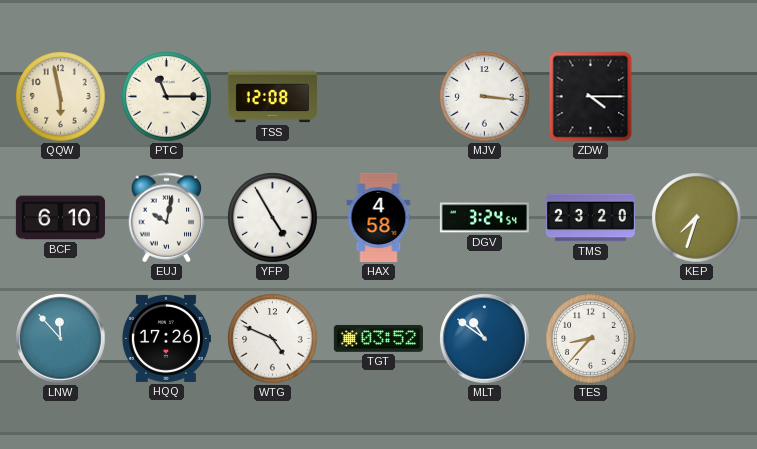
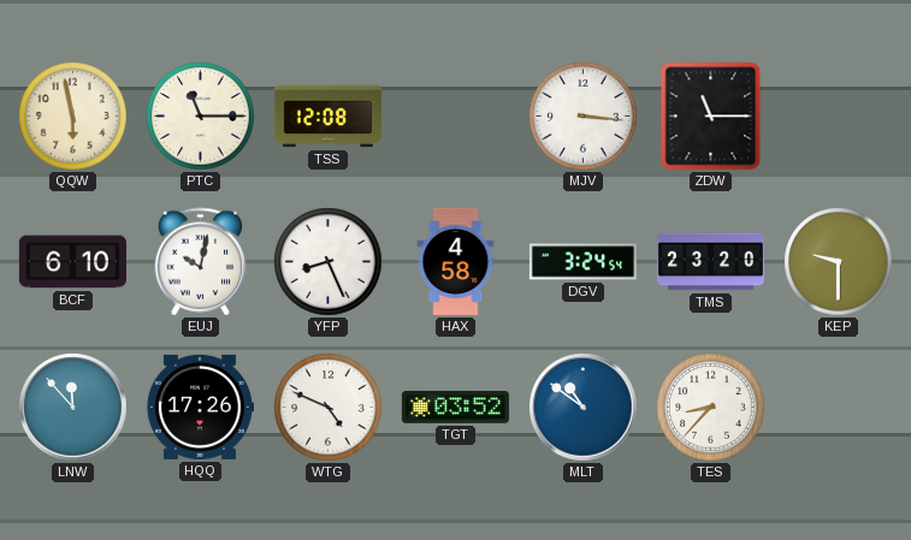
ZDW: 4:15 -> 11:15
YFP: 4:55 -> 8:26
KEP: 7:33 -> 9:30
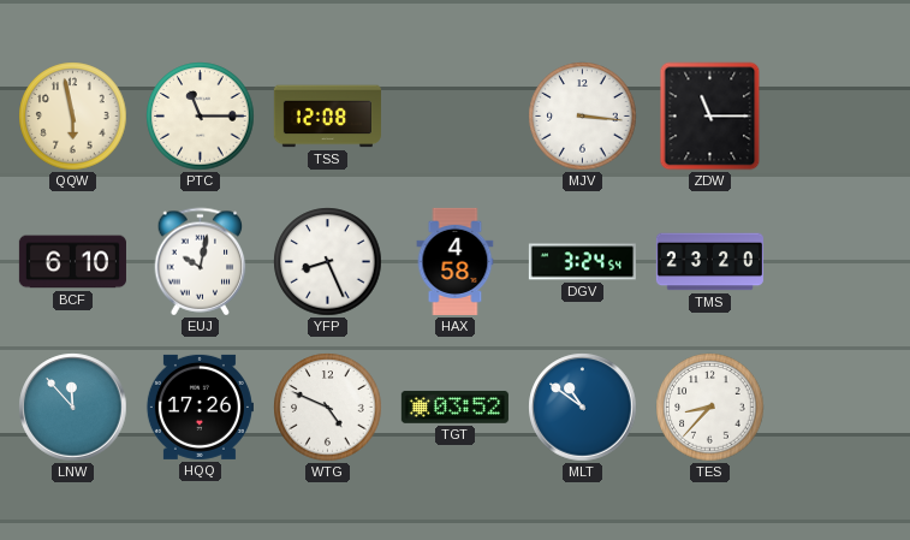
KEP: 9:30 -> none
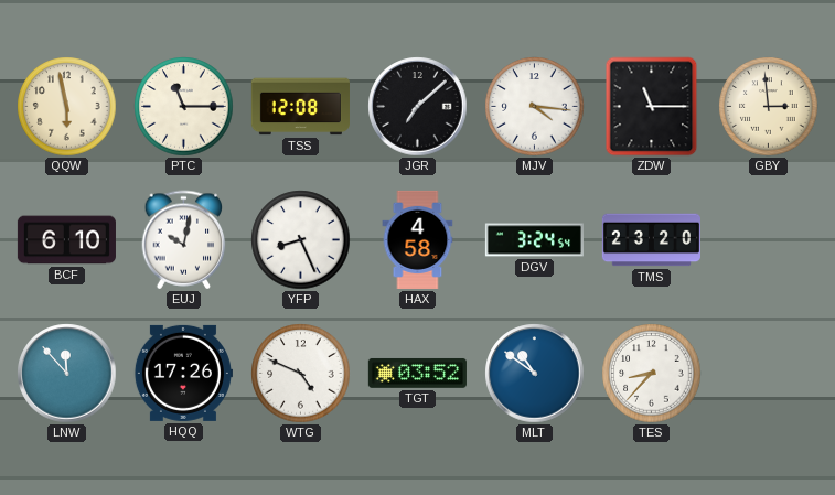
JGR: none -> 7:08
MJV: 3:16 -> 4:16
GBY: none -> 2:59
